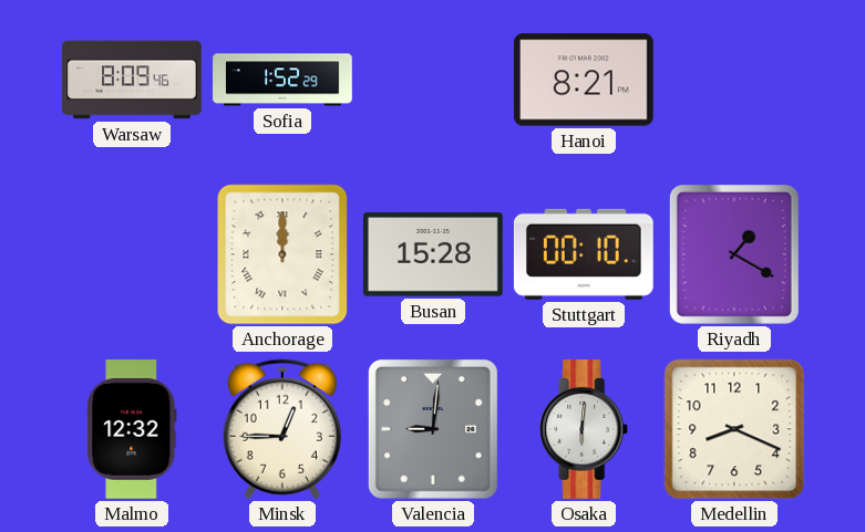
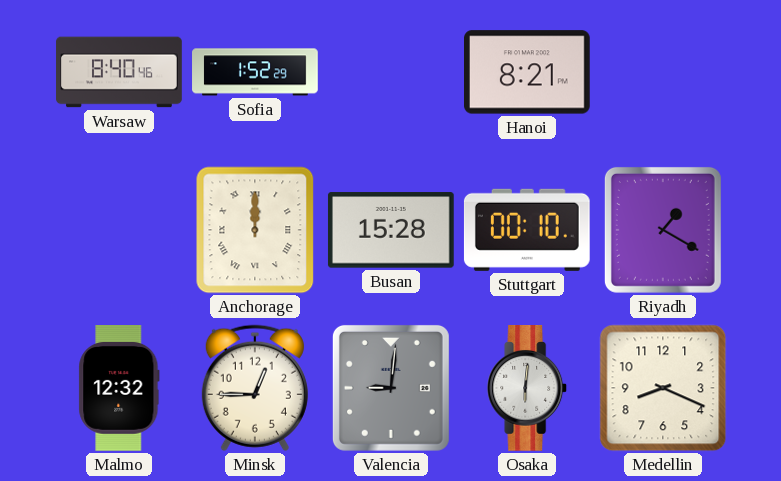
Warsaw: 8:09 -> 8:40
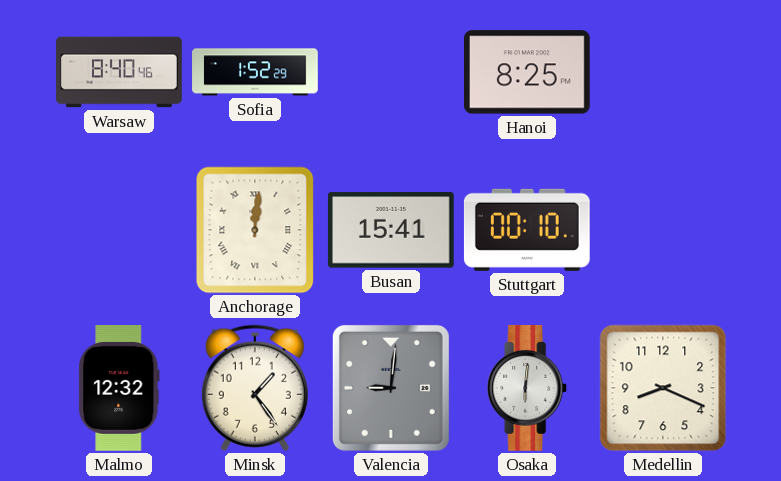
Hanoi: 8:21 -> 8:25
Anchorage: 12:00 -> 12:01
Busan: 15:28 -> 15:41
Riyadh: 1:20 -> none
Minsk: 12:45 -> 1:24
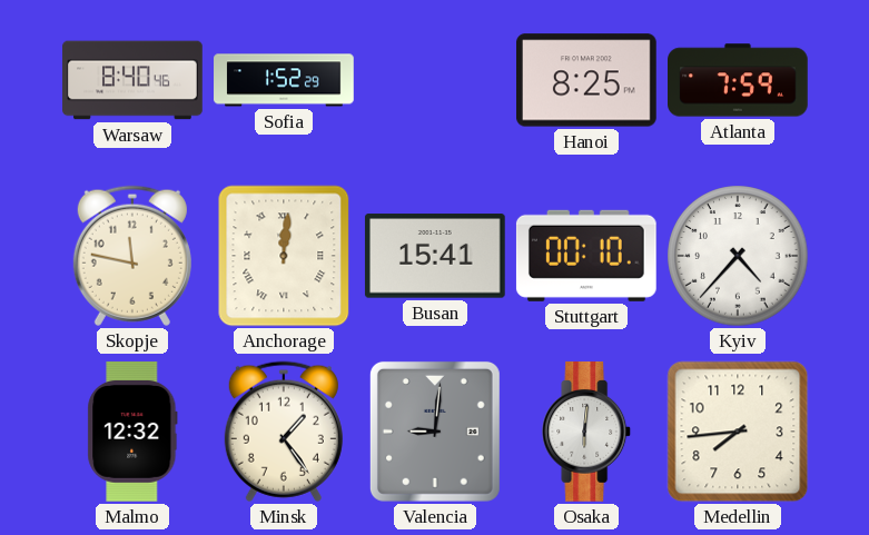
Atlanta: none -> 7:59
Skopje: none -> 11:47
Kyiv: none -> 4:37
Medellin: 8:19 -> 7:44
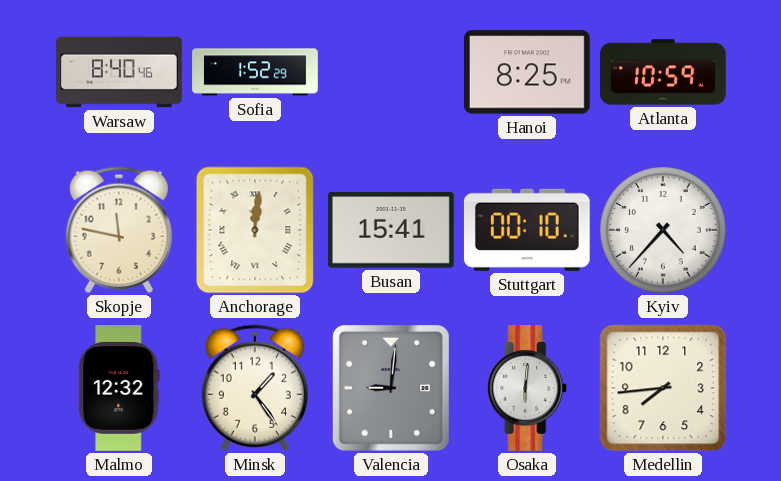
Atlanta: 7:59 -> 10:59
